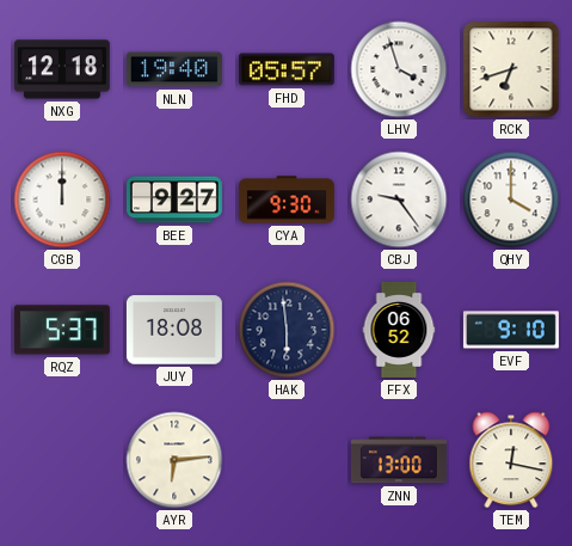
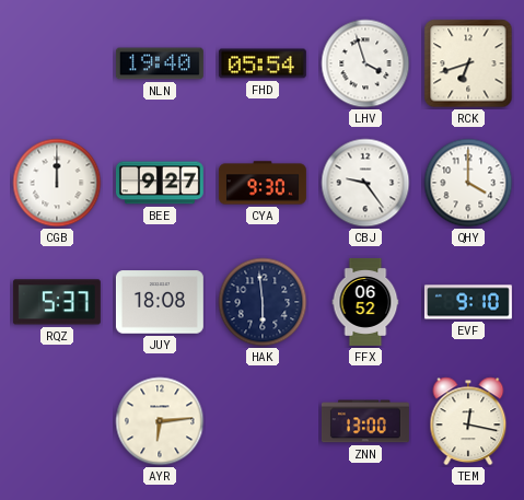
NXG: 12:18 -> none
FHD: 05:57 -> 05:54
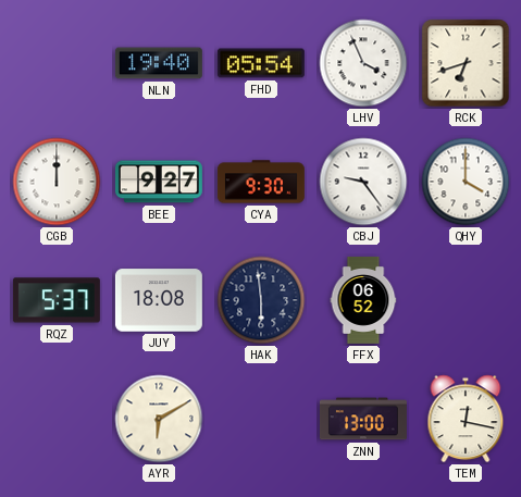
LHV: 3:57 -> 3:56
EVF: 9:10 -> none
AYR: 6:14 -> 6:10
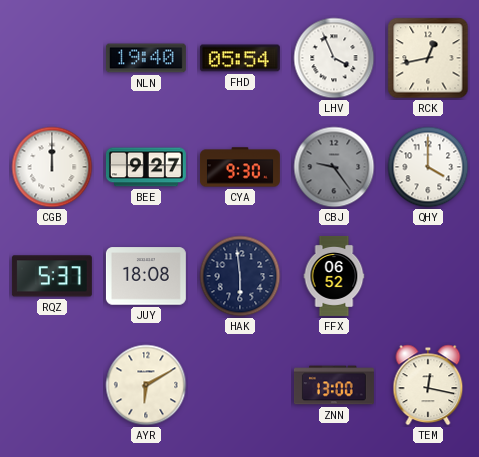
RCK: 6:42 -> 12:43
CBJ dial: white -> grey
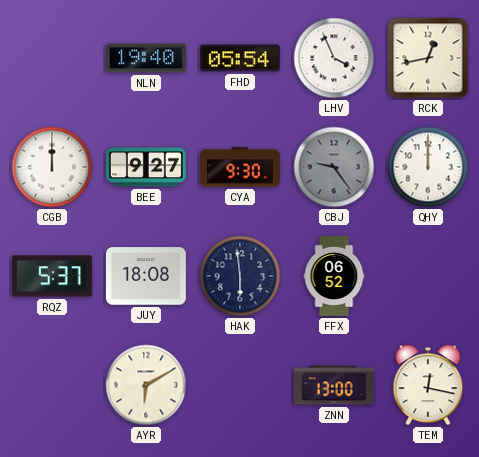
QHY: 4:00 -> 12:00
